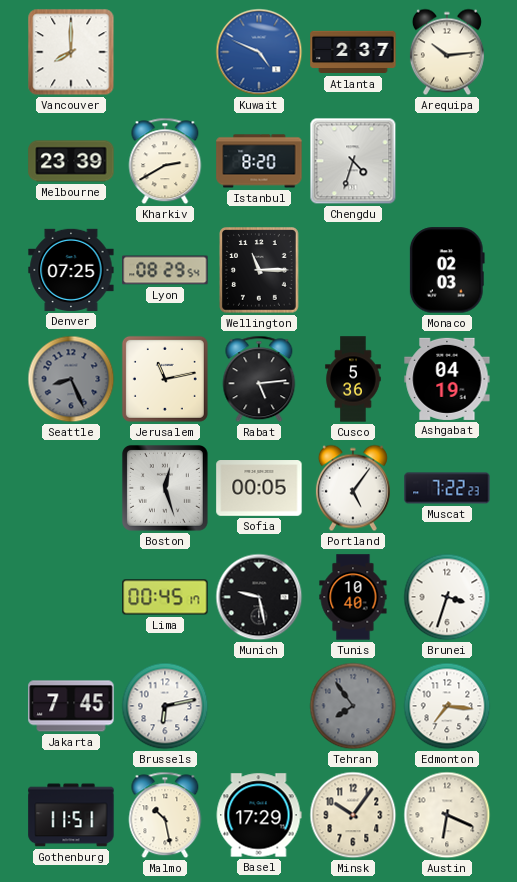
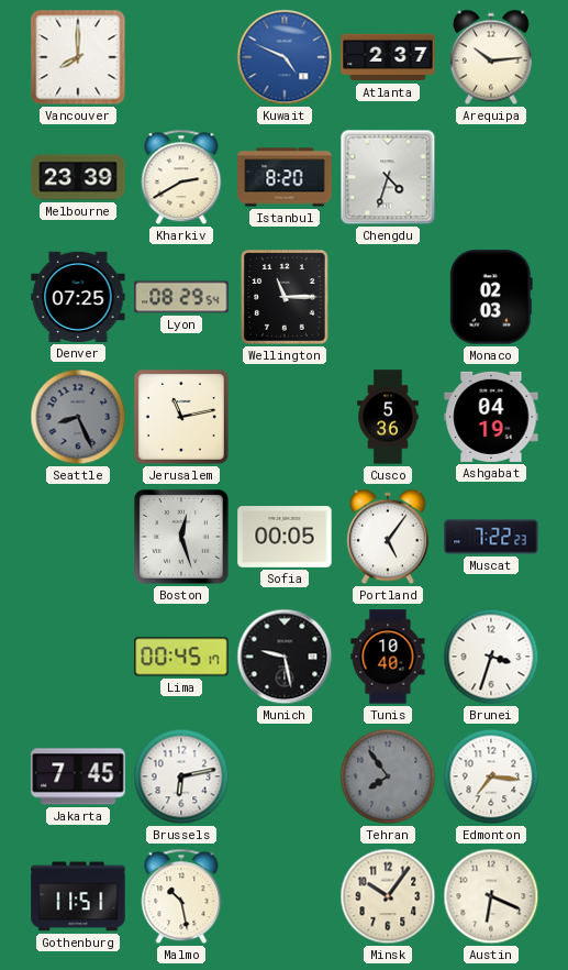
Rabat: 5:14 -> none
Basel: 17:29 -> none
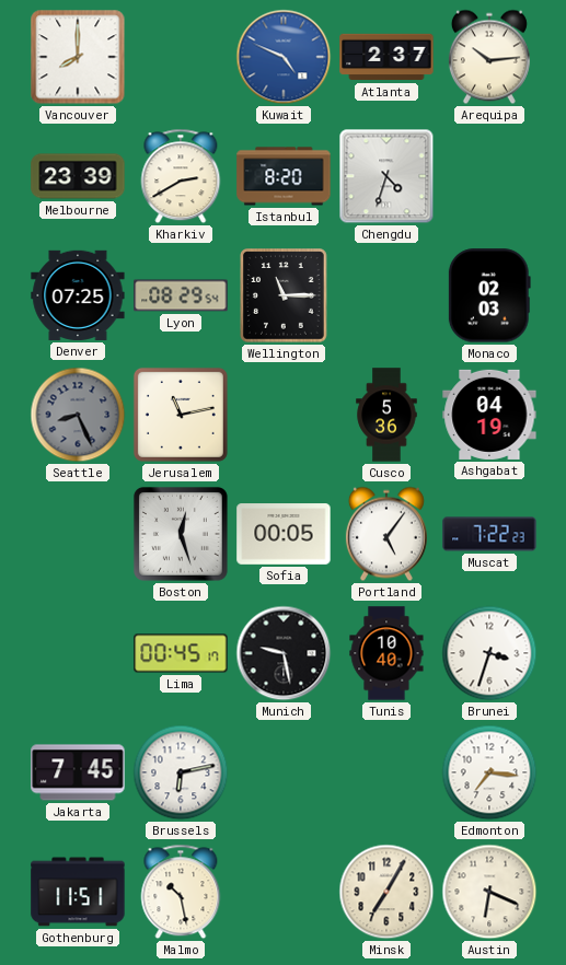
Tehran: 7:54 -> none
Minsk: 10:06 -> 7:05
